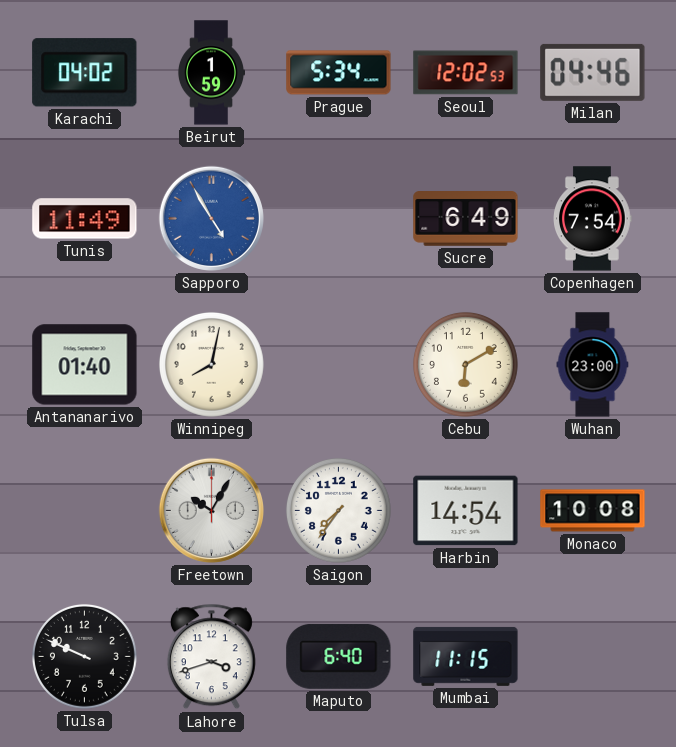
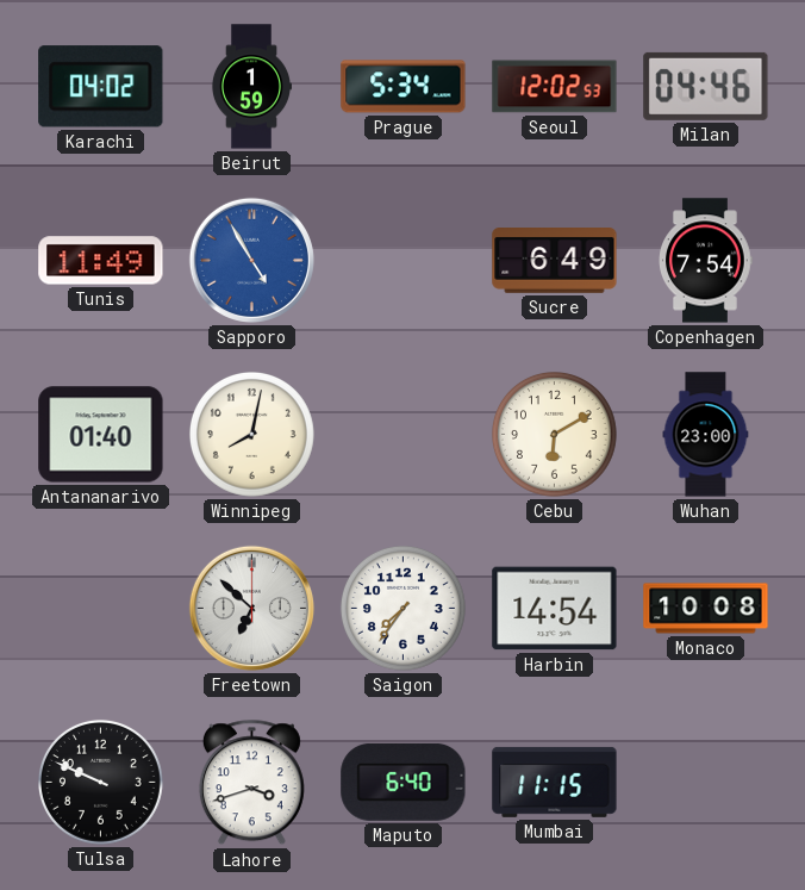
Freetown: 10:05 -> 6:52
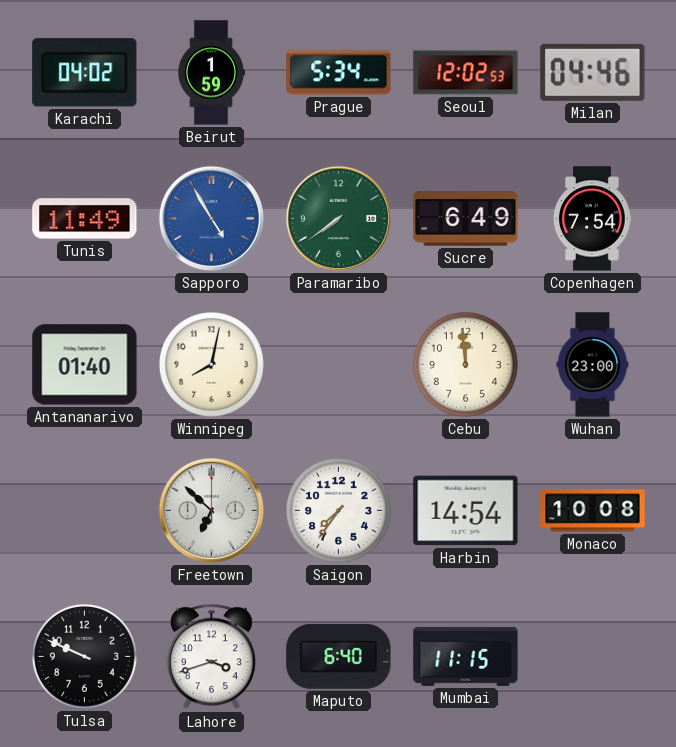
Paramaribo: none -> 7:39
Cebu: 6:10 -> 11:59
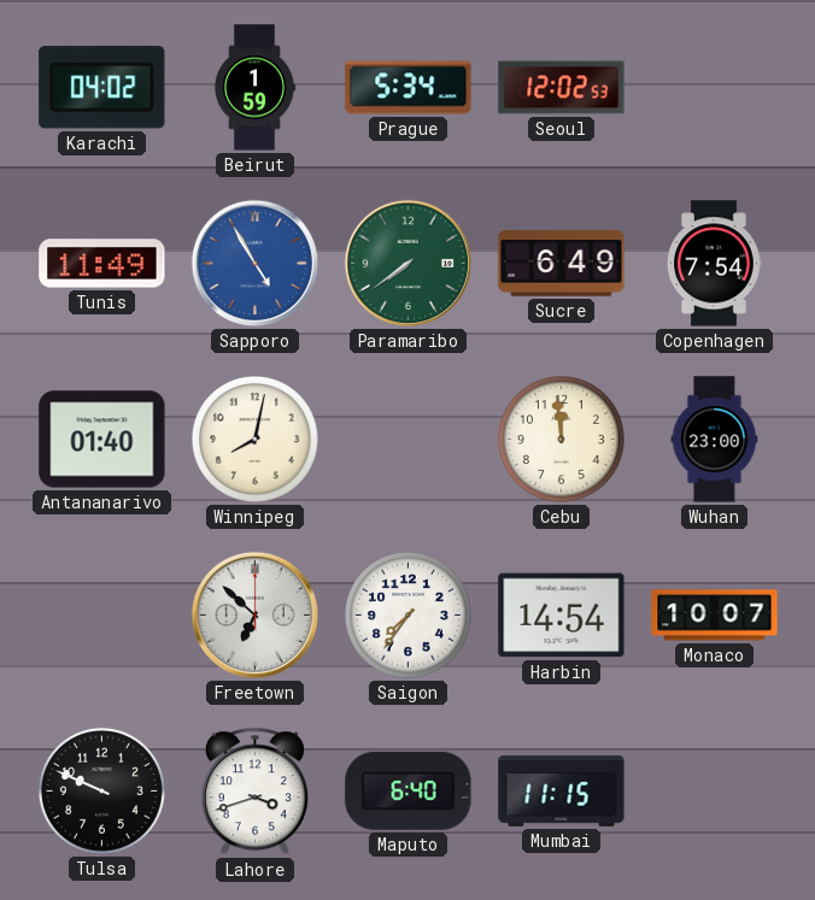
Milan: 04:46 -> none
Monaco: 10:08 -> 10:07
